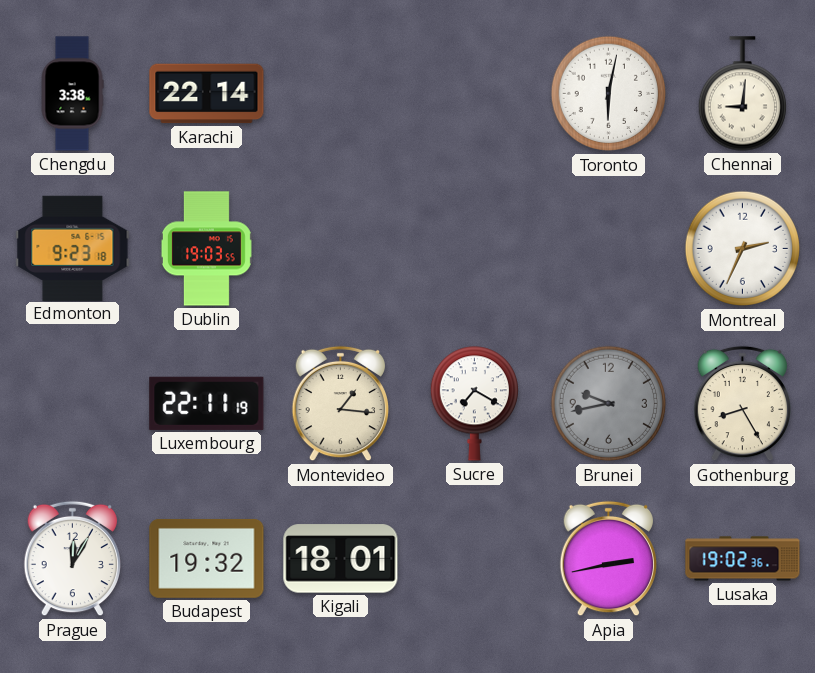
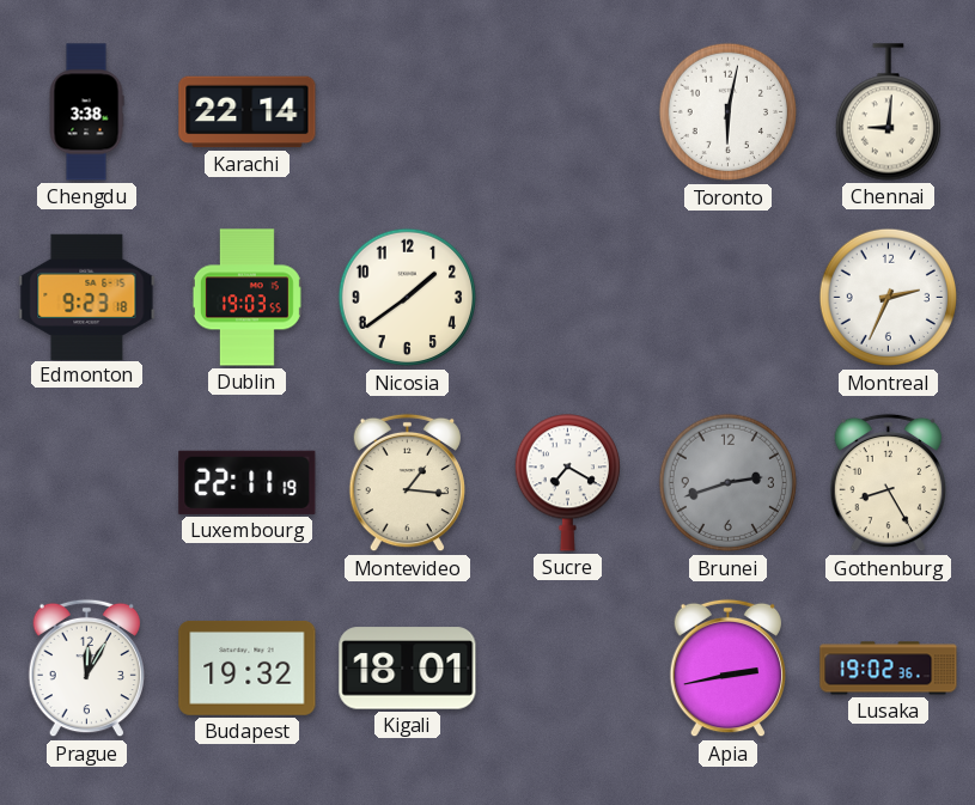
Nicosia: none -> 1:39
Brunei: 9:43 -> 2:42
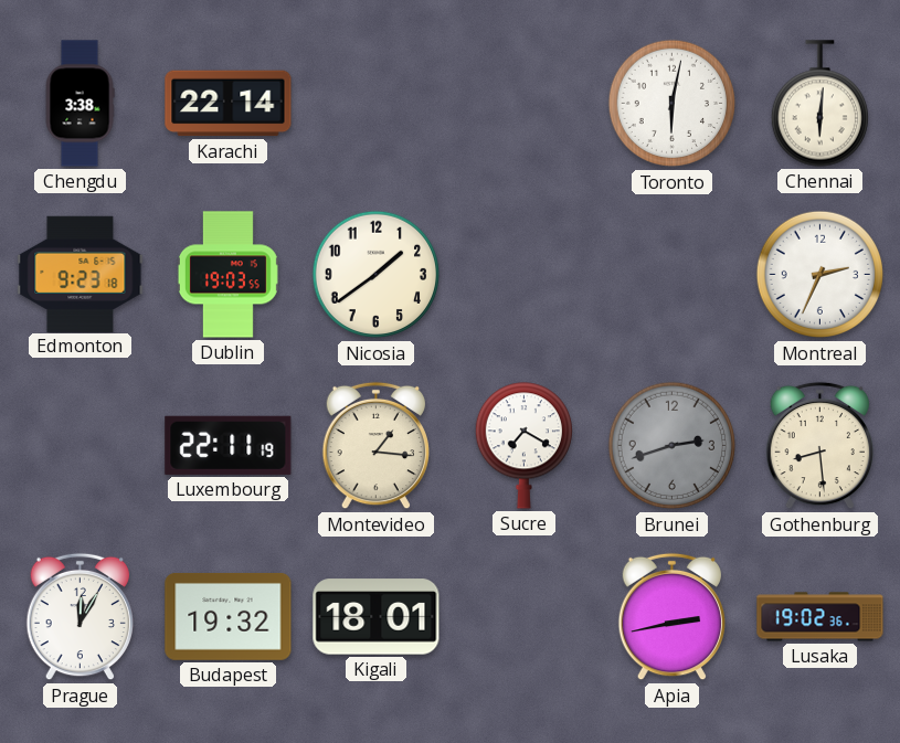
Chennai: 9:01 -> 6:01
Gothenburg: 8:25 -> 8:29
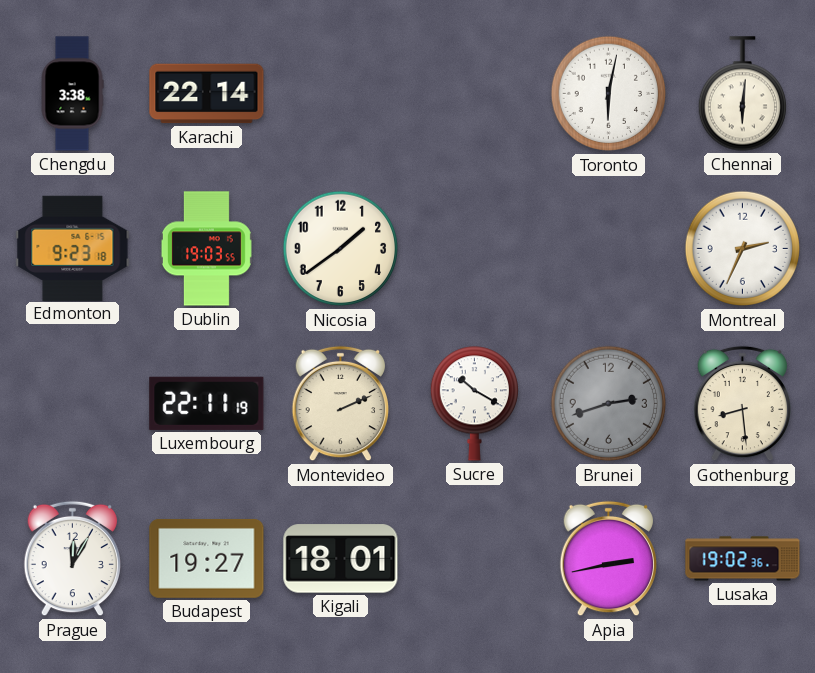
Montevideo: 1:16 -> 2:11
Sucre: 7:20 -> 10:20
Budapest: 19:32 -> 19:27
